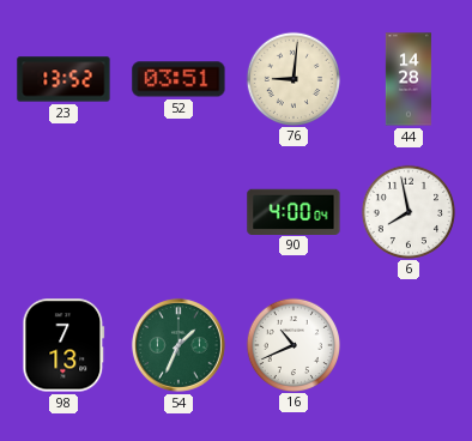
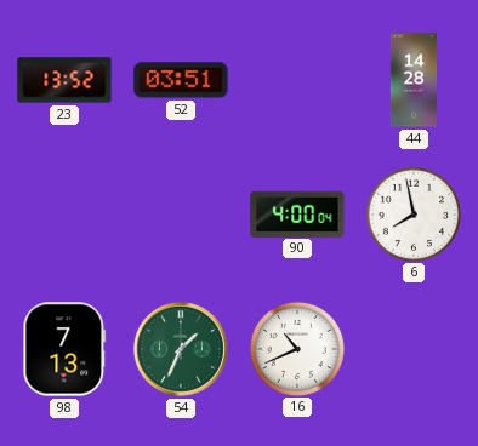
76: 9:01 -> none
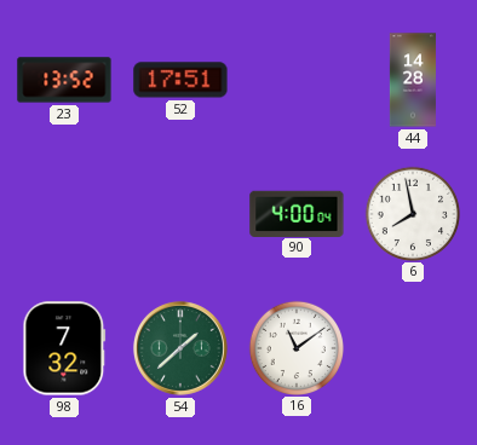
52: 03:51 -> 17:51
98: 7:13 -> 7:32
54: 1:34 -> 1:38
16: 10:41 -> 11:09
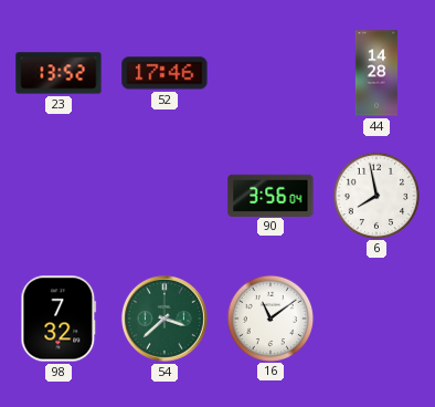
52: 17:51 -> 17:46
90: 4:00 -> 3:56
54: 1:38 -> 3:38
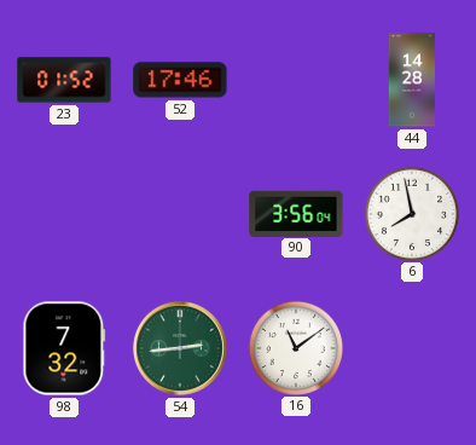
23: 13:52 -> 01:52
54: 3:38 -> 2:44
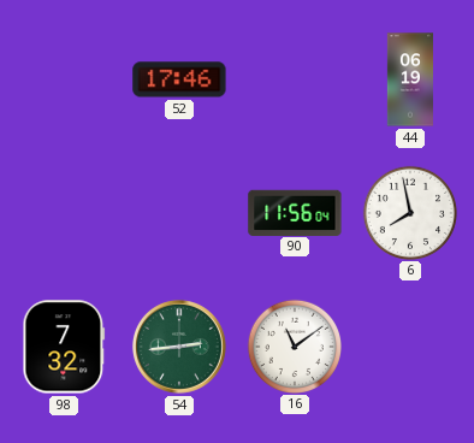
23: 01:52 -> none
44: 14:28 -> 06:19
90: 3:56 -> 11:56
